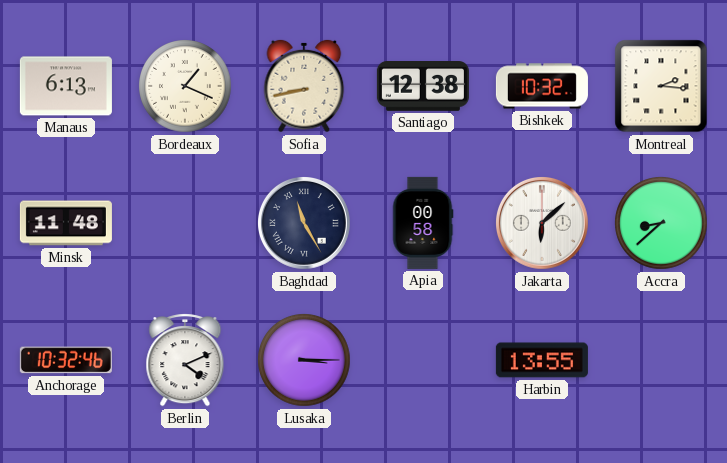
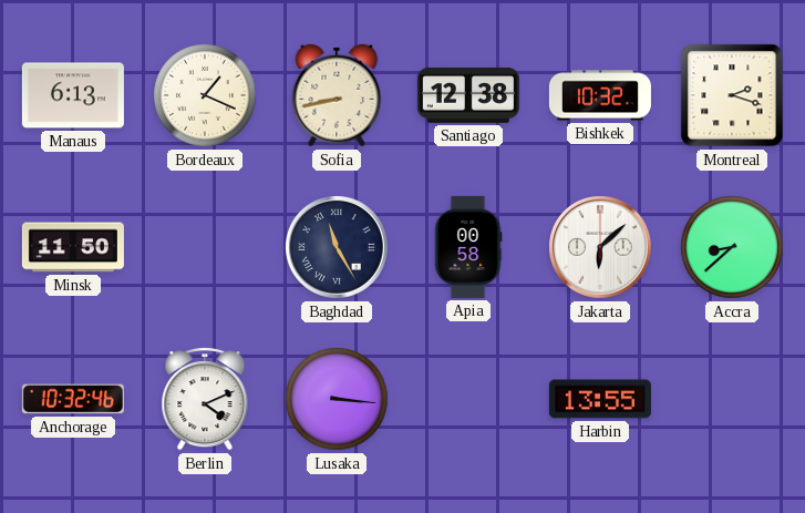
Montreal: 2:16 -> 2:18
Minsk: 11:48 -> 11:50
Lusaka: 3:15 -> 3:16
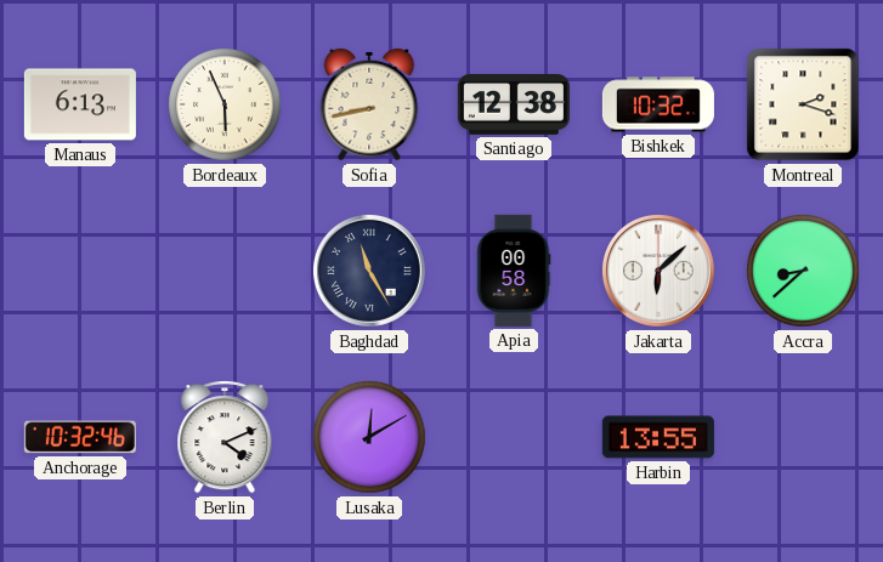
Bordeaux: 1:19 -> 5:56
Minsk: 11:50 -> none
Lusaka: 3:16 -> 12:10
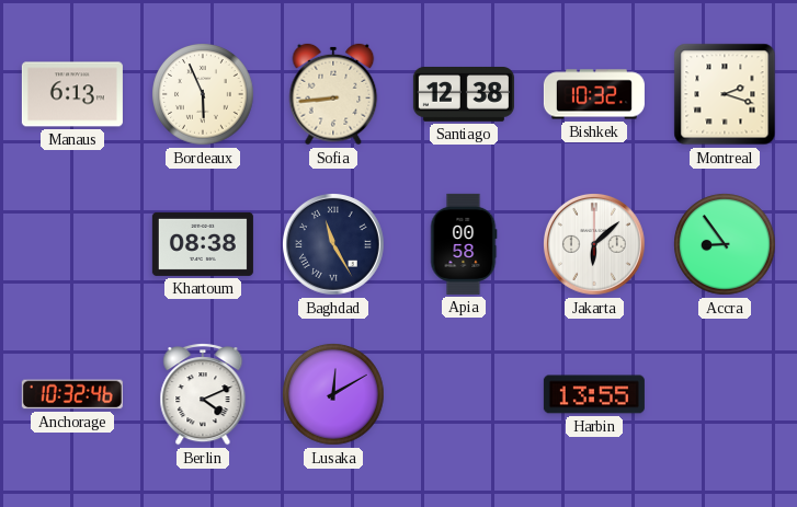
Sofia: 8:43 -> 8:44
Khartoum: none -> 08:38
Accra: 8:38 -> 8:54
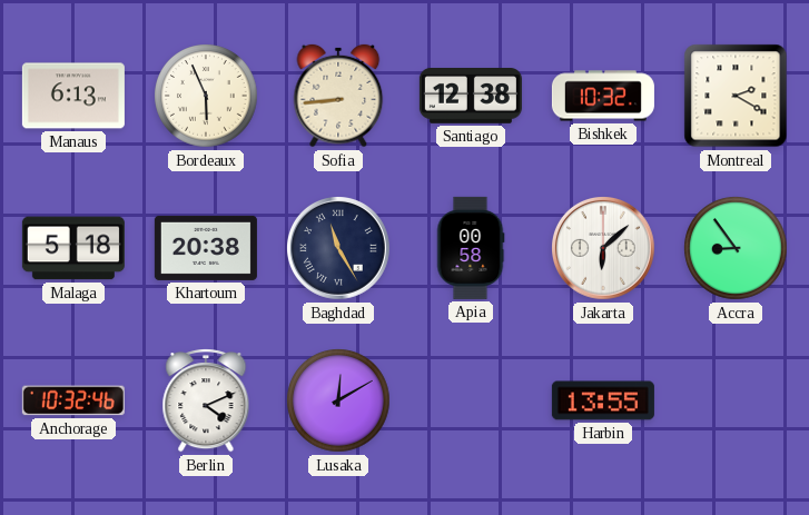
Montreal: 2:18 -> 2:20
Malaga: none -> 5:18
Khartoum: 08:38 -> 20:38
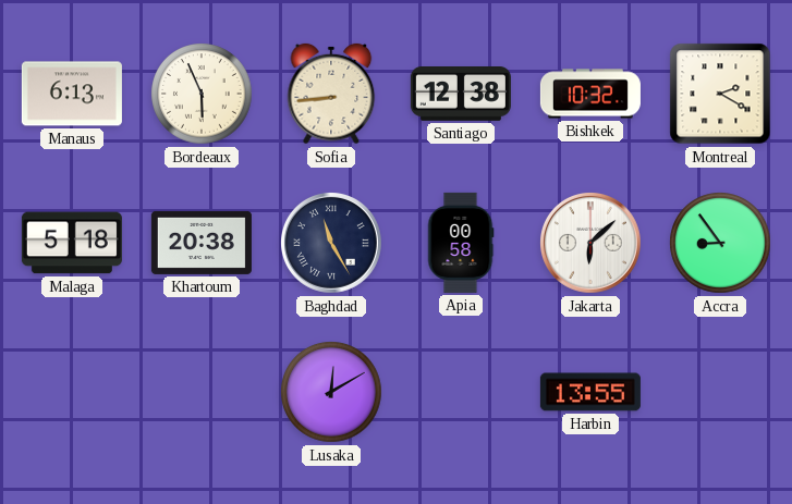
Anchorage: 10:32 -> none
Berlin: 4:11 -> none
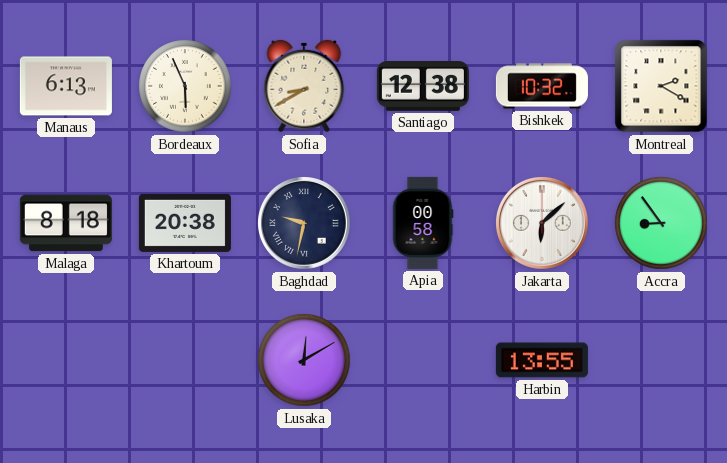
Sofia: 8:44 -> 8:40
Malaga: 5:18 -> 8:18
Baghdad: 11:25 -> 9:32
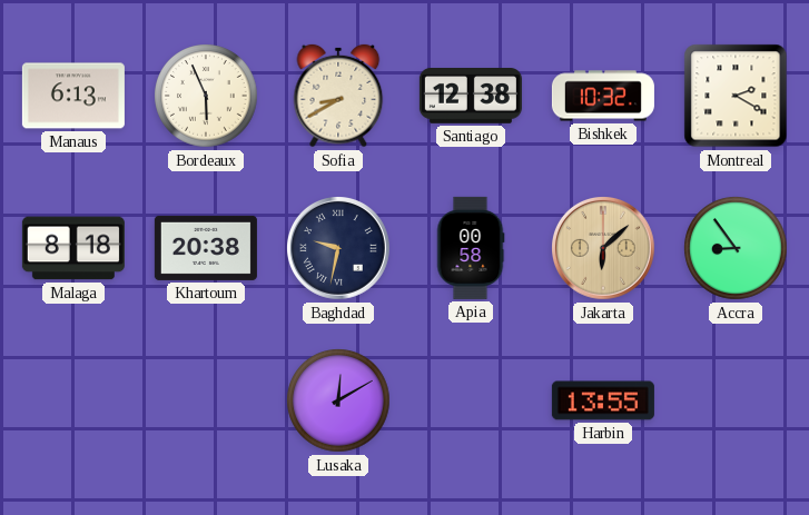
Jakarta dial: white -> champagne
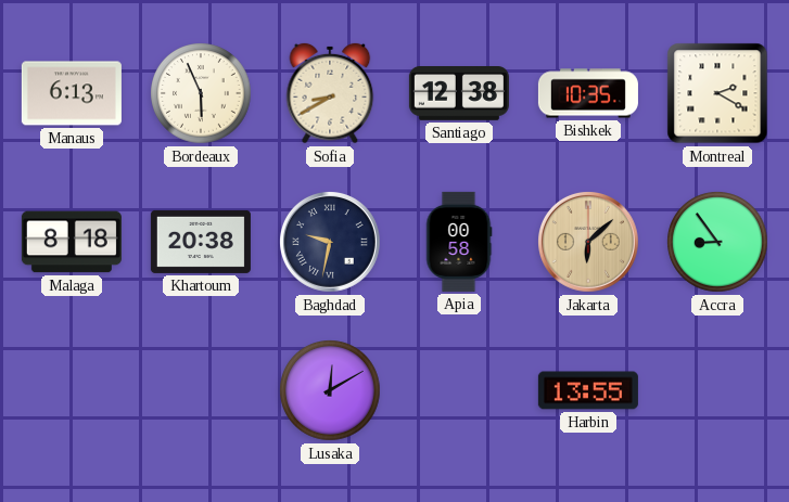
Bishkek: 10:32 -> 10:35
